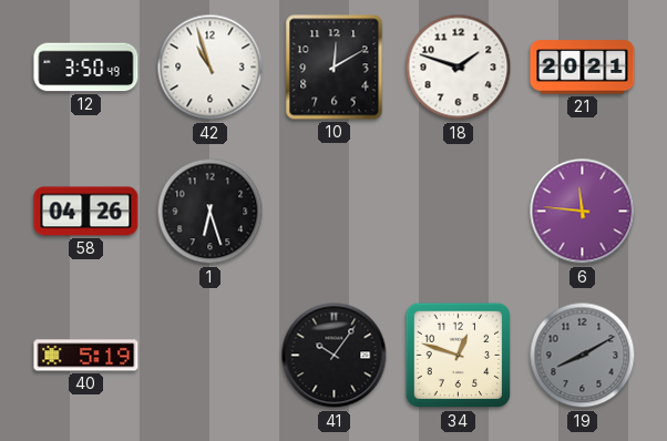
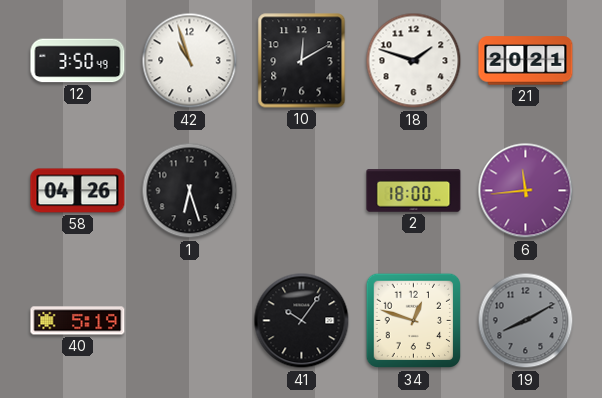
2: none -> 18:00
6: 11:46 -> 11:44
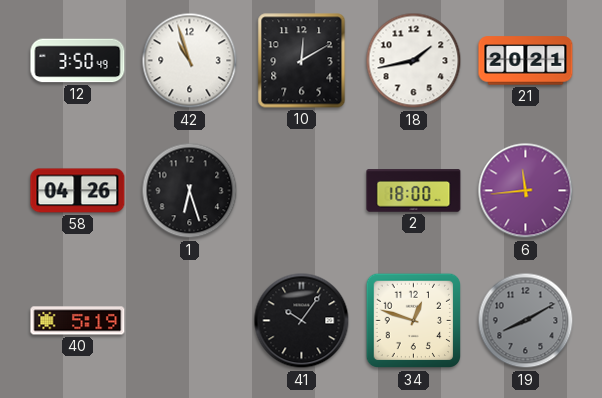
18: 1:48 -> 1:43
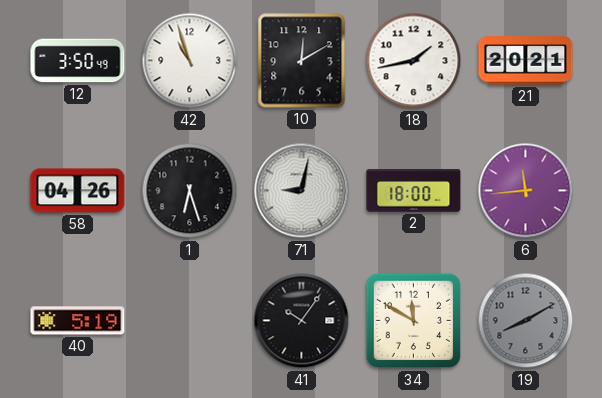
71: none -> 9:02
34: 12:48 -> 11:50
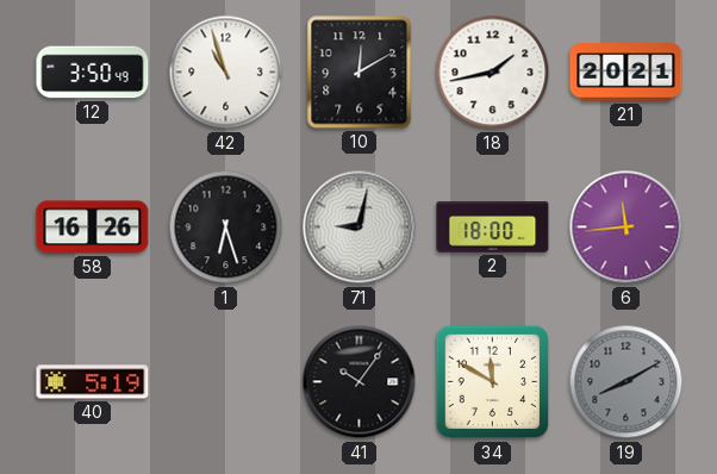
58: 04:26 -> 16:26
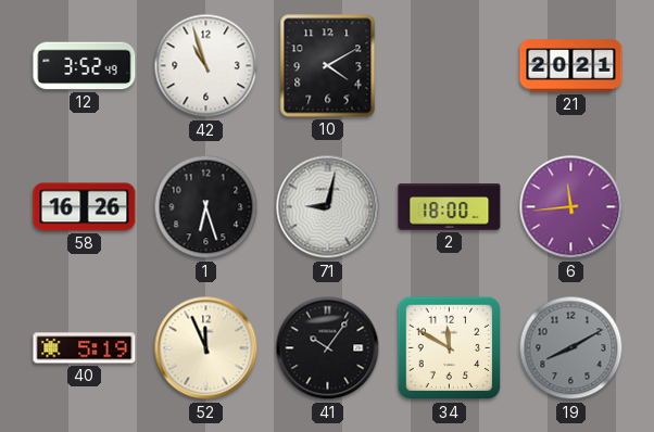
12: 3:50 -> 3:52
10: 12:10 -> 4:10
18: 1:43 -> none
52: none -> 11:56
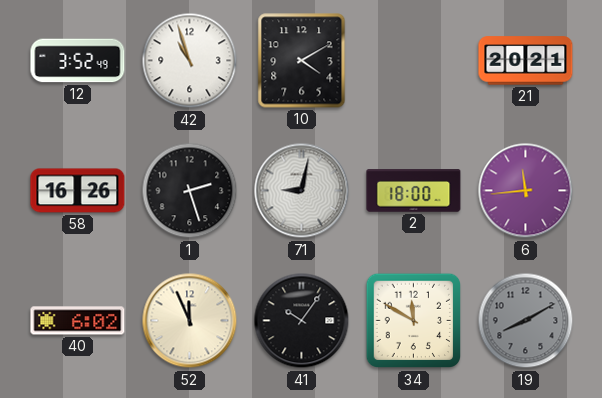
1: 6:27 -> 2:27
40: 5:19 -> 6:02
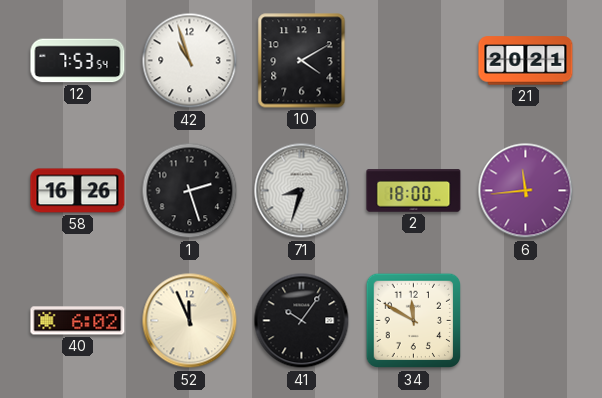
12: 3:52 -> 7:53
71: 9:02 -> 8:33
19: 8:10 -> none
